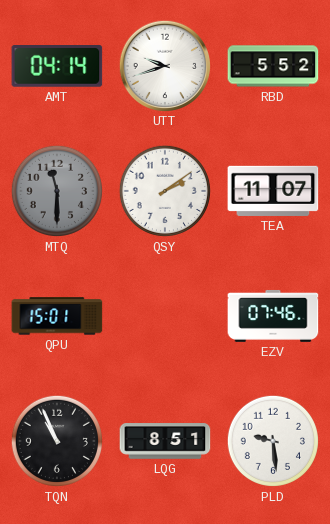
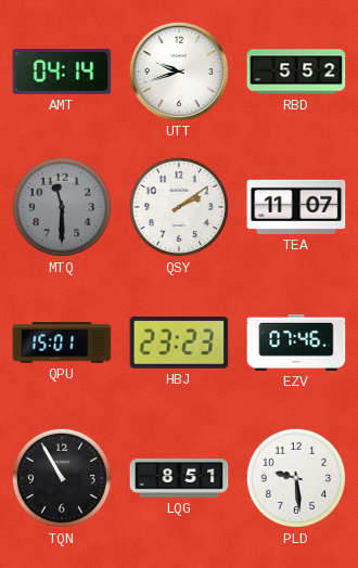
HBJ: none -> 23:23
TQN: 10:56 -> 10:55
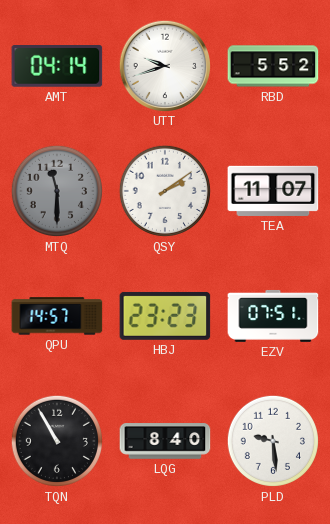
QPU: 15:01 -> 14:57
EZV: 07:46 -> 07:51
LQG: 8:51 -> 8:40
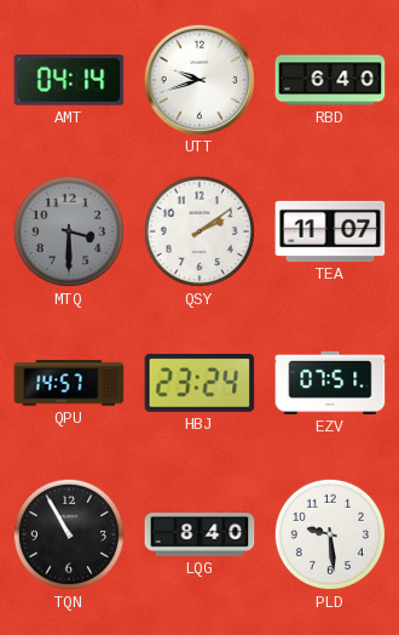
RBD: 5:52 -> 6:40
MTQ: 11:30 -> 3:30
HBJ: 23:23 -> 23:24
